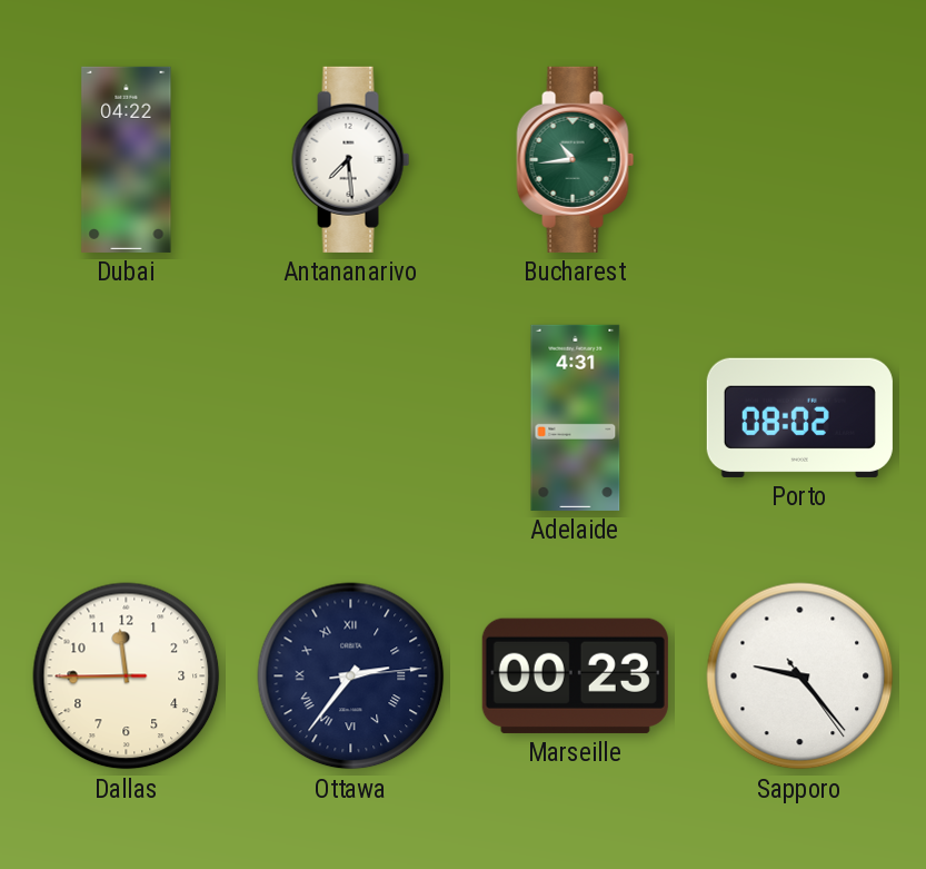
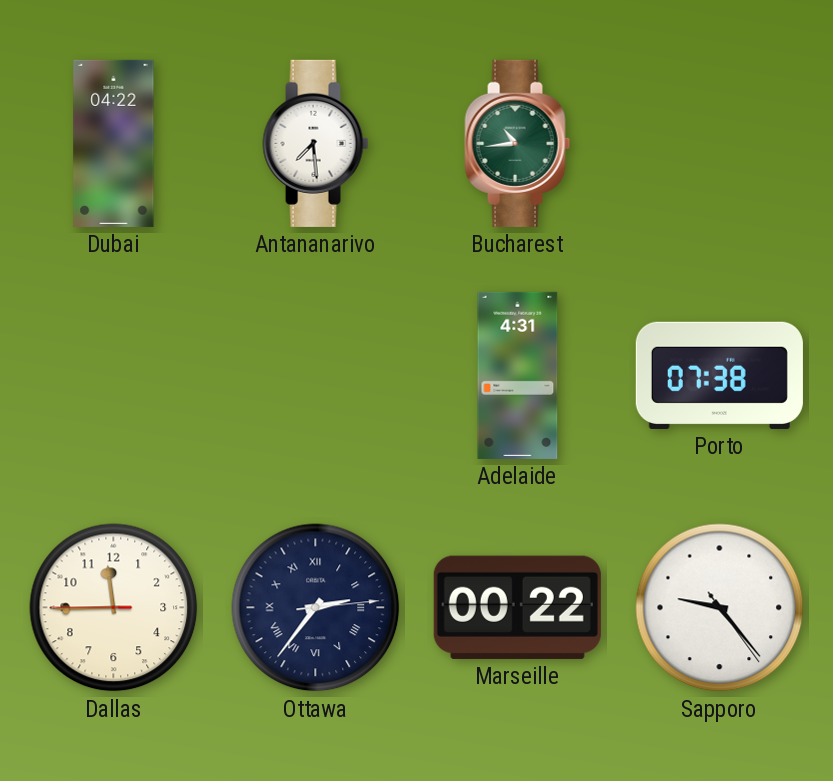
Porto: 08:02 -> 07:38
Marseille: 00:23 -> 00:22
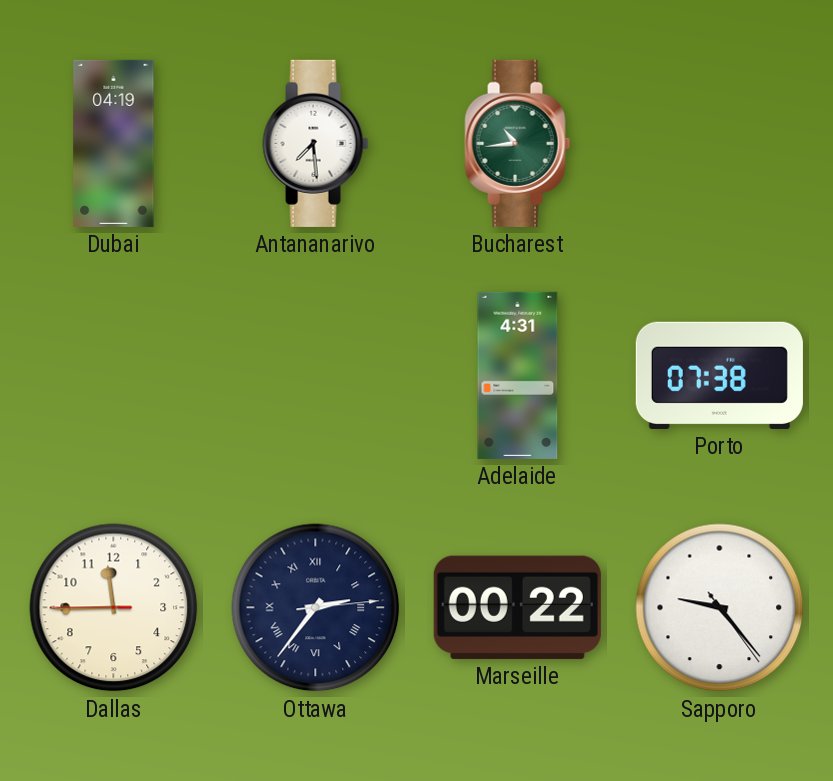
Dubai: 04:22 -> 04:19
